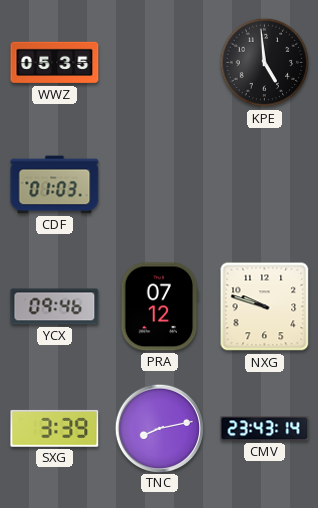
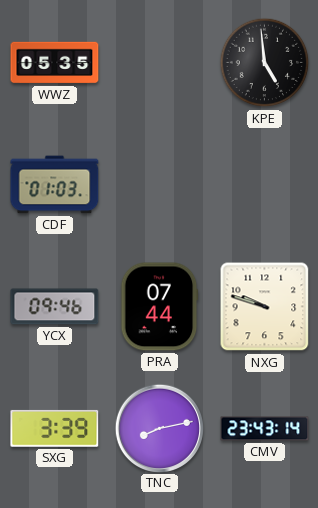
PRA: 07:12 -> 07:44
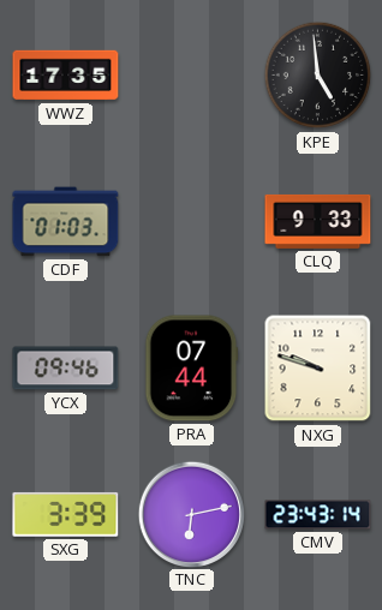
WWZ: 05:35 -> 17:35
CLQ: none -> 9:33
TNC: 8:13 -> 6:13
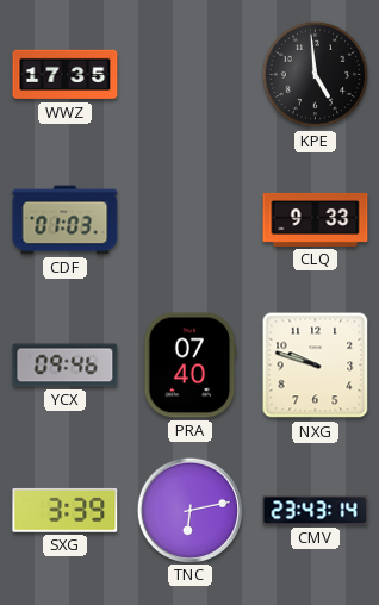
PRA: 07:44 -> 07:40
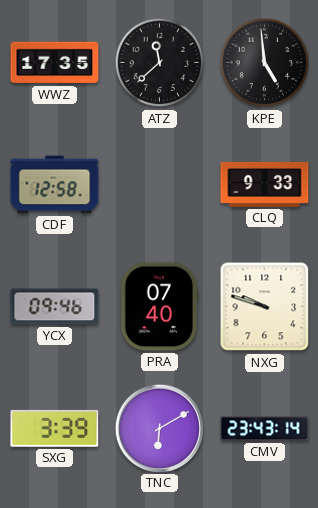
ATZ: none -> 11:38
CDF: 01:03 -> 12:58
TNC: 6:13 -> 6:10
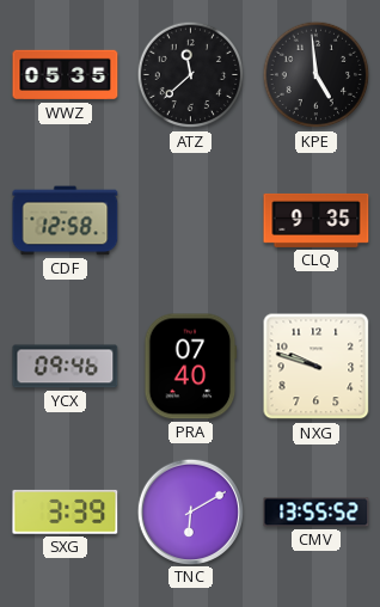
WWZ: 17:35 -> 05:35
CLQ: 9:33 -> 9:35
CMV: 23:43 -> 13:55
